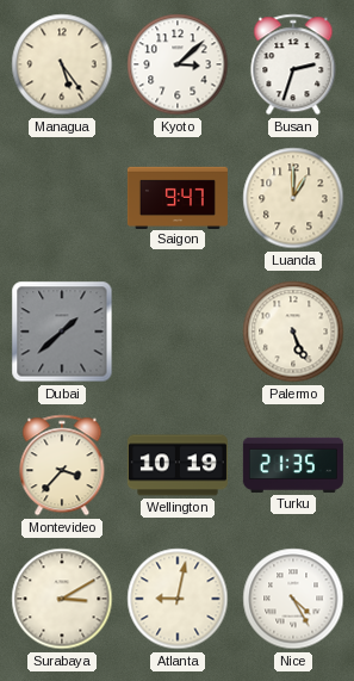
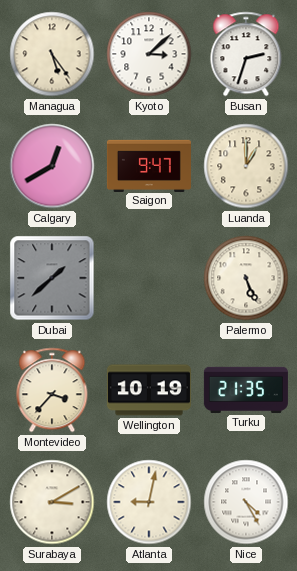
Calgary: none -> 12:40
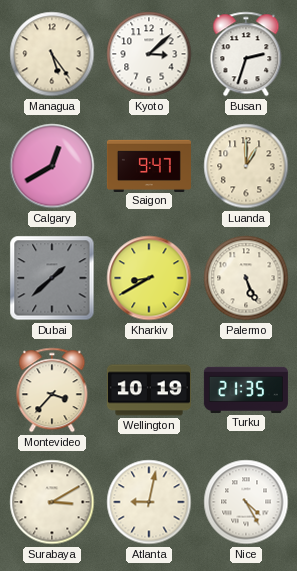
Kharkiv: none -> 8:40
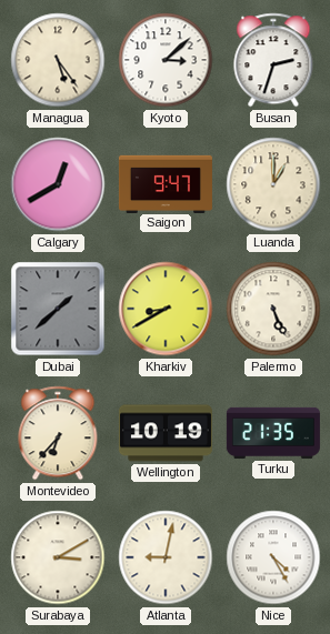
Montevideo: 3:37 -> 6:37
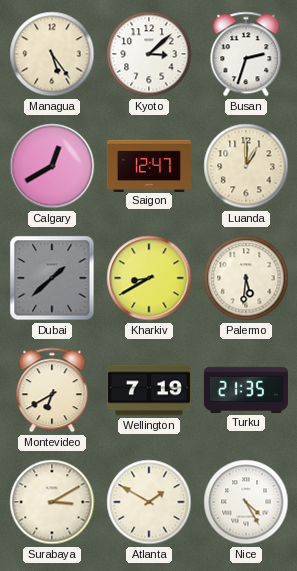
Saigon: 9:47 -> 12:47
Palermo: 5:26 -> 5:31
Montevideo: 6:37 -> 6:40
Wellington: 10:19 -> 7:19
Atlanta: 9:02 -> 1:50
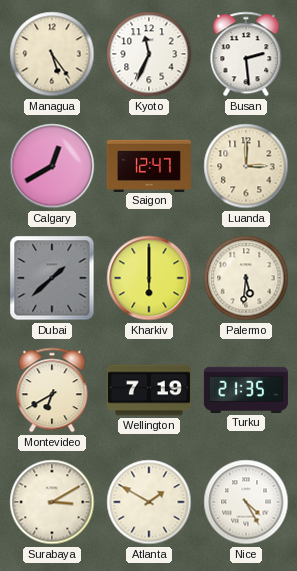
Kyoto: 3:08 -> 11:34
Busan: 2:33 -> 2:29
Luanda: 1:00 -> 3:00
Kharkiv: 8:40 -> 6:00
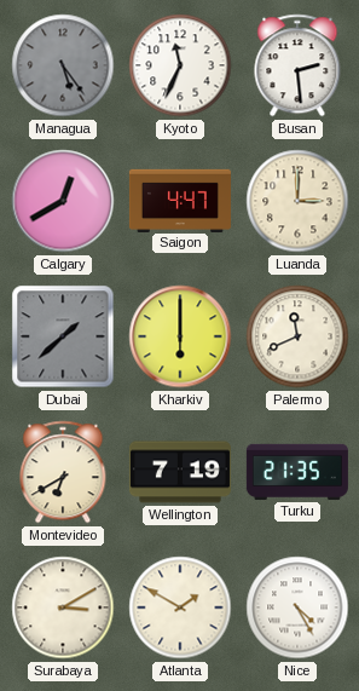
Managua dial: cream -> grey
Saigon: 12:47 -> 4:47
Palermo: 5:31 -> 11:41
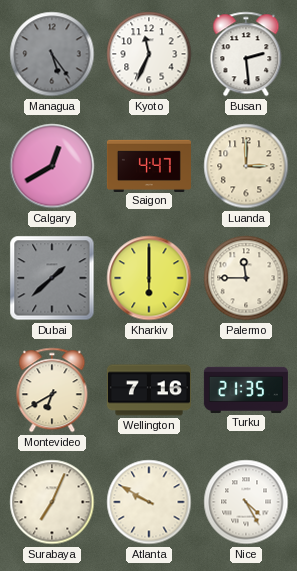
Palermo: 11:41 -> 11:45
Wellington: 7:19 -> 7:16
Surabaya: 3:10 -> 7:04
Atlanta: 1:50 -> 9:50
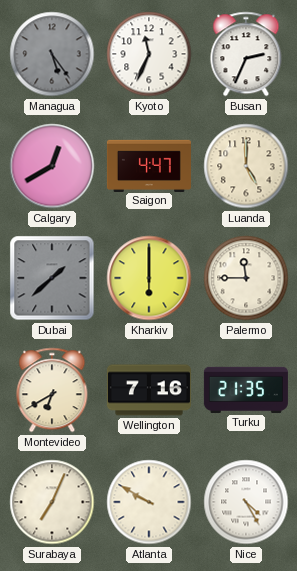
Busan: 2:29 -> 2:34
Luanda: 3:00 -> 5:00
